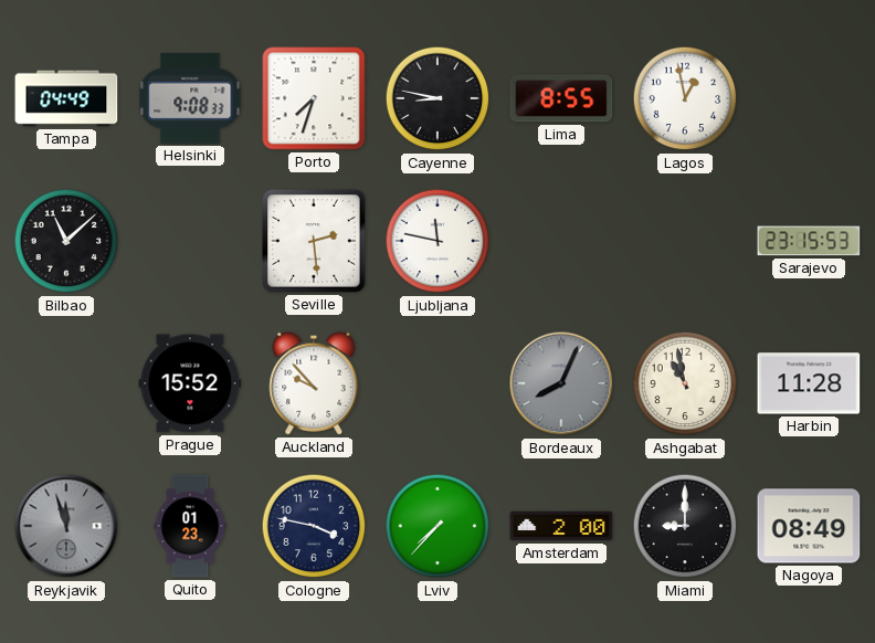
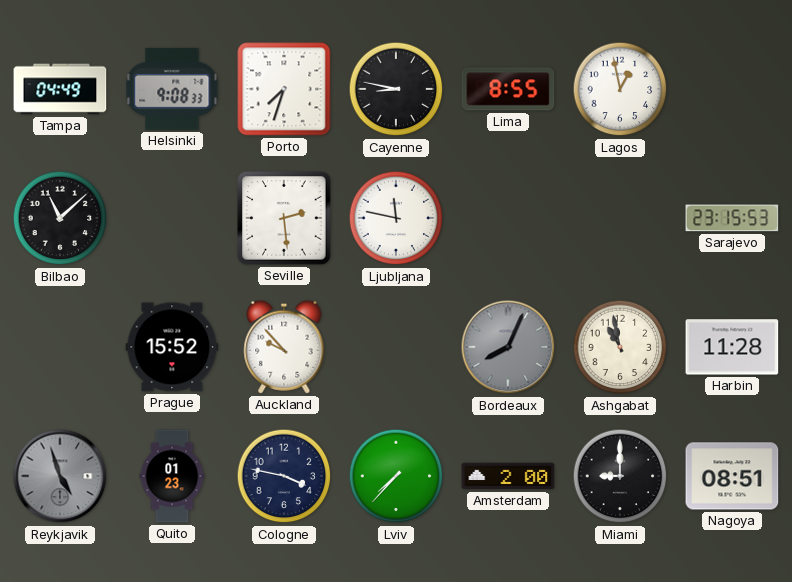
Reykjavik: 11:57 -> 4:57
Nagoya: 08:49 -> 08:51
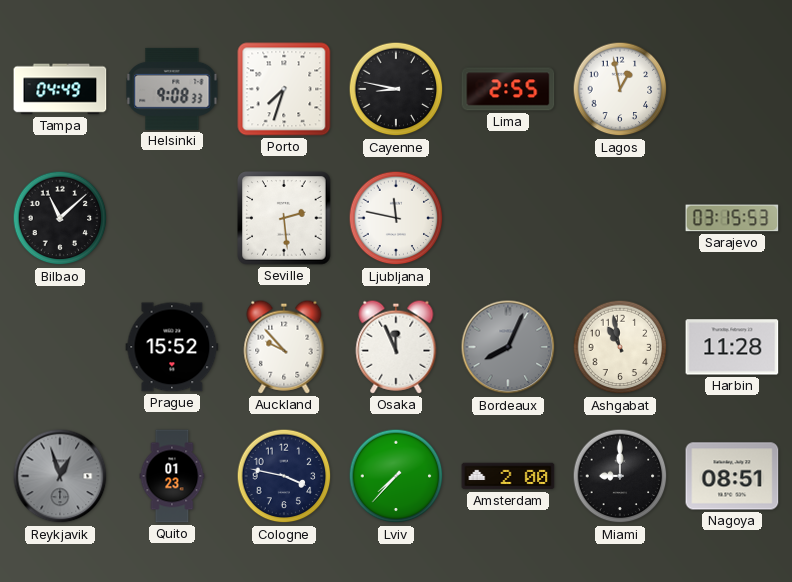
Lima: 8:55 -> 2:55
Sarajevo: 23:15 -> 03:15
Osaka: none -> 11:56
Reykjavik: 4:57 -> 12:57
